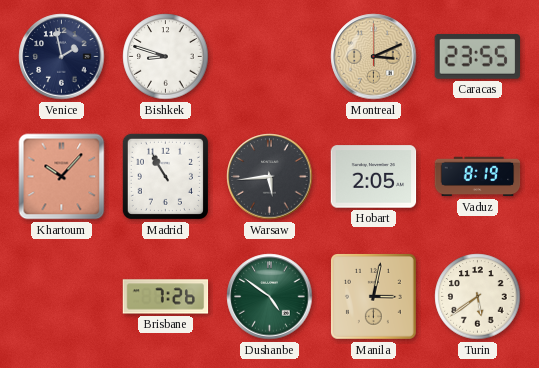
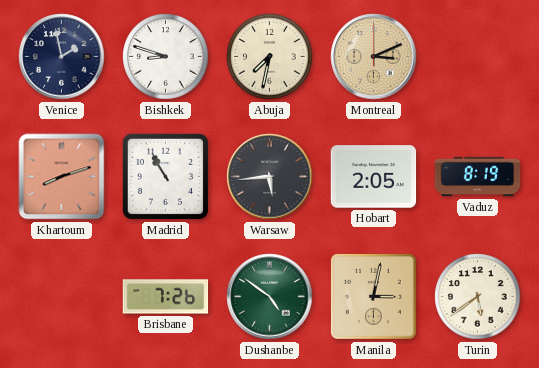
Abuja: none -> 7:32
Caracas: 23:55 -> none
Khartoum: 10:07 -> 8:12
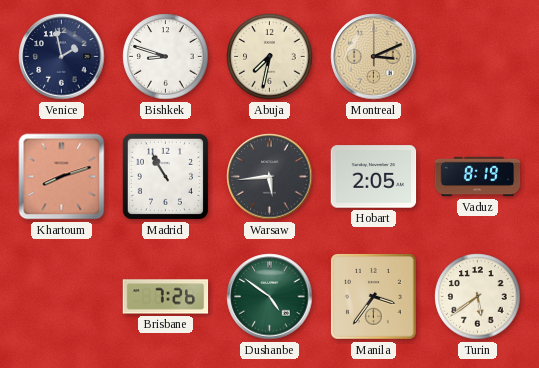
Manila: 3:02 -> 3:36
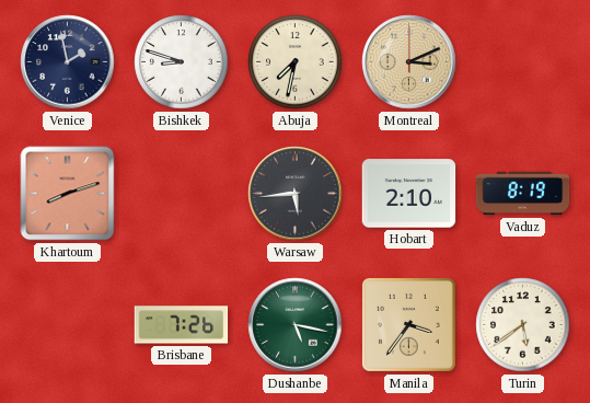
Madrid: 10:55 -> none
Hobart: 2:05 -> 2:10
Dushanbe: 4:51 -> 5:17
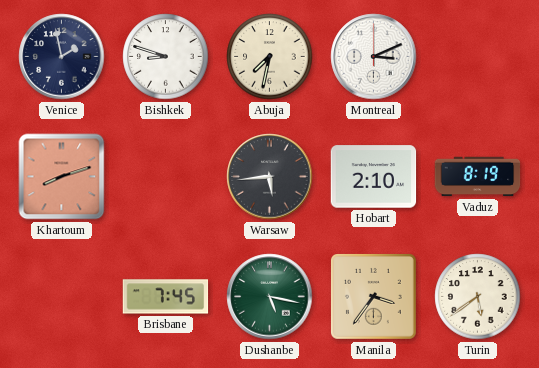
Montreal dial: champagne -> white
Brisbane: 7:26 -> 7:45
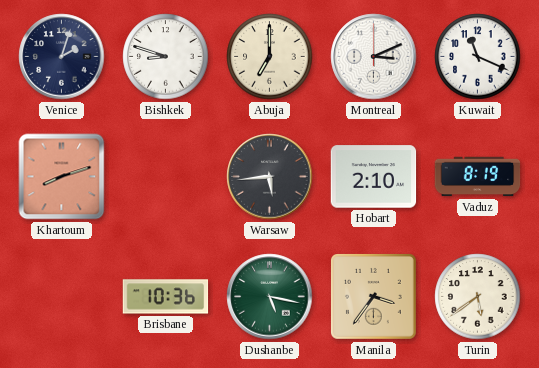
Venice: 1:58 -> 2:03
Abuja: 7:32 -> 7:00
Kuwait: none -> 11:19
Brisbane: 7:45 -> 10:36
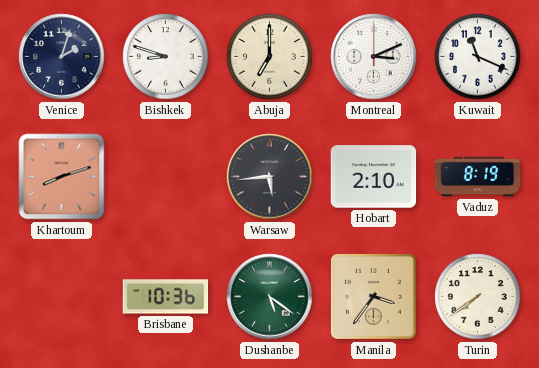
Dushanbe: 5:17 -> 5:21
Turin: 5:39 -> 7:39
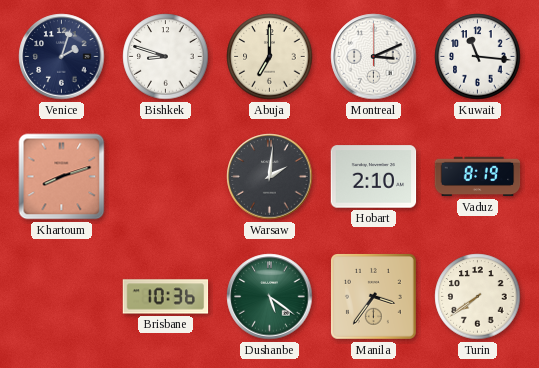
Kuwait: 11:19 -> 11:16
Warsaw: 5:44 -> 2:01
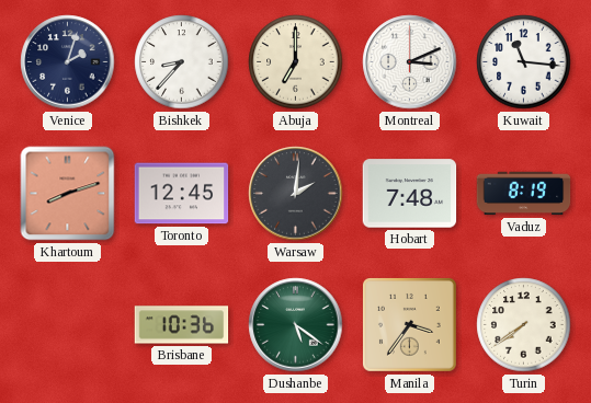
Bishkek: 8:48 -> 8:37
Toronto: none -> 12:45
Hobart: 2:10 -> 7:48
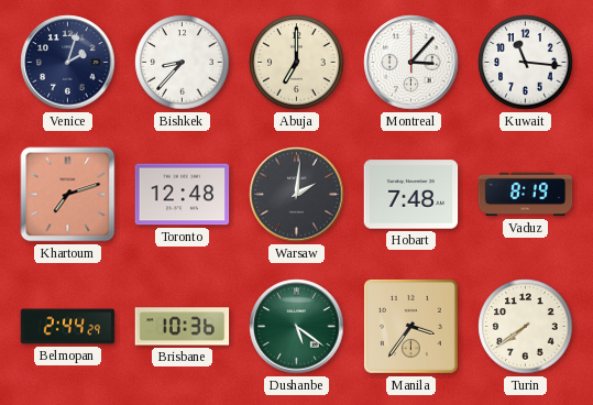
Montreal: 3:11 -> 3:07
Khartoum: 8:12 -> 7:12
Toronto: 12:45 -> 12:48
Belmopan: none -> 2:44
